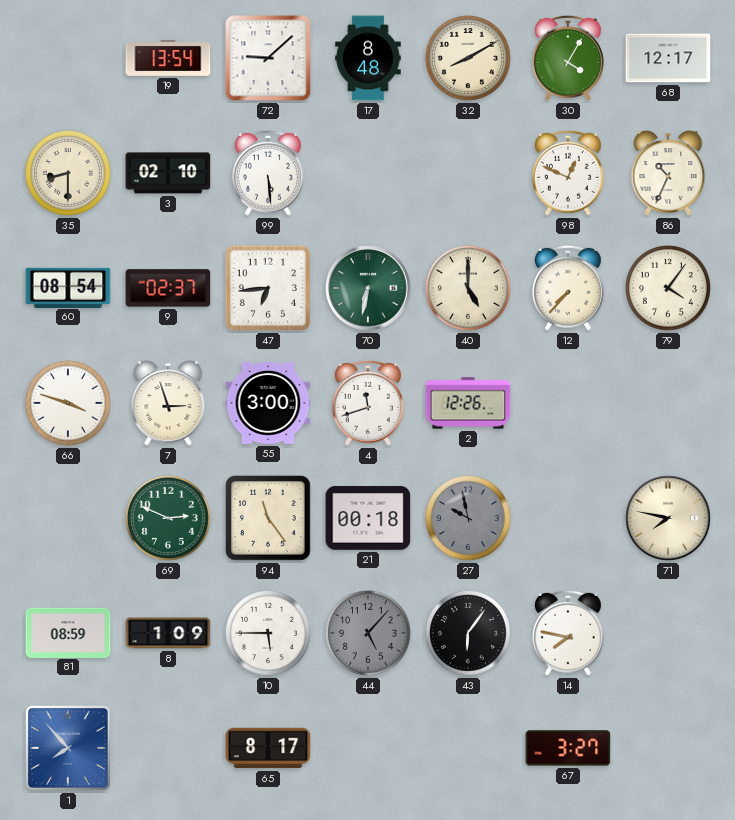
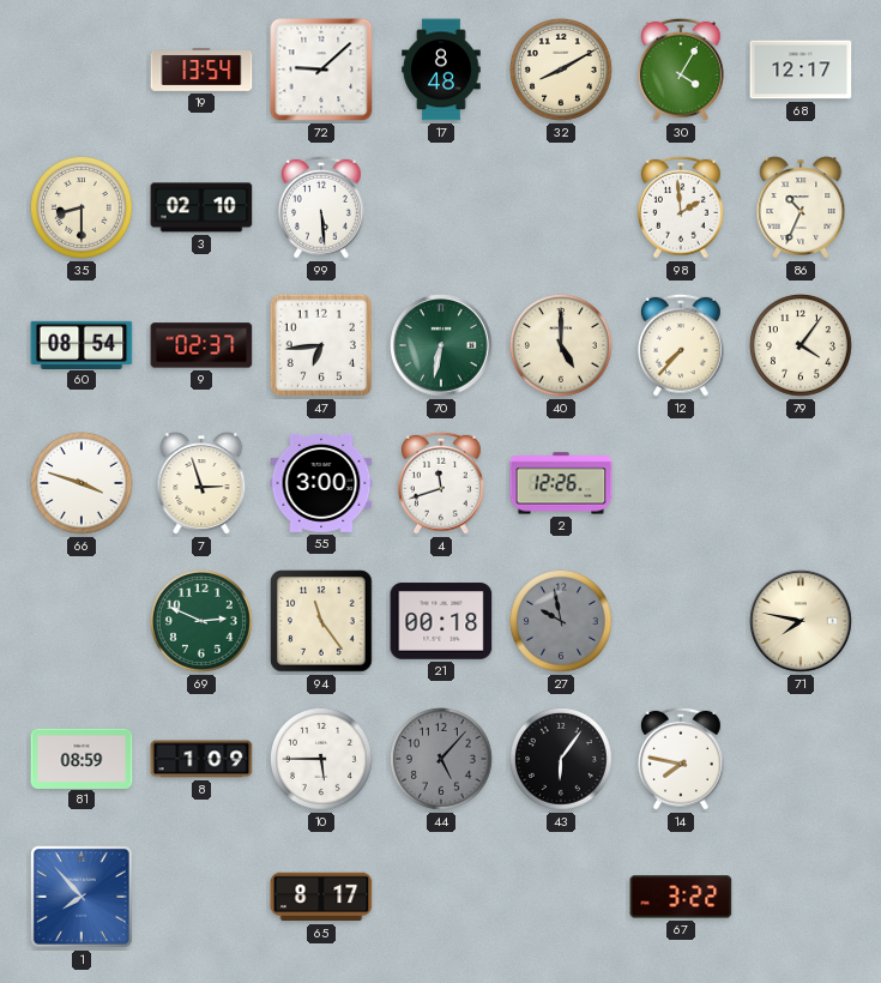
98: 12:49 -> 1:59
67: 3:27 -> 3:22
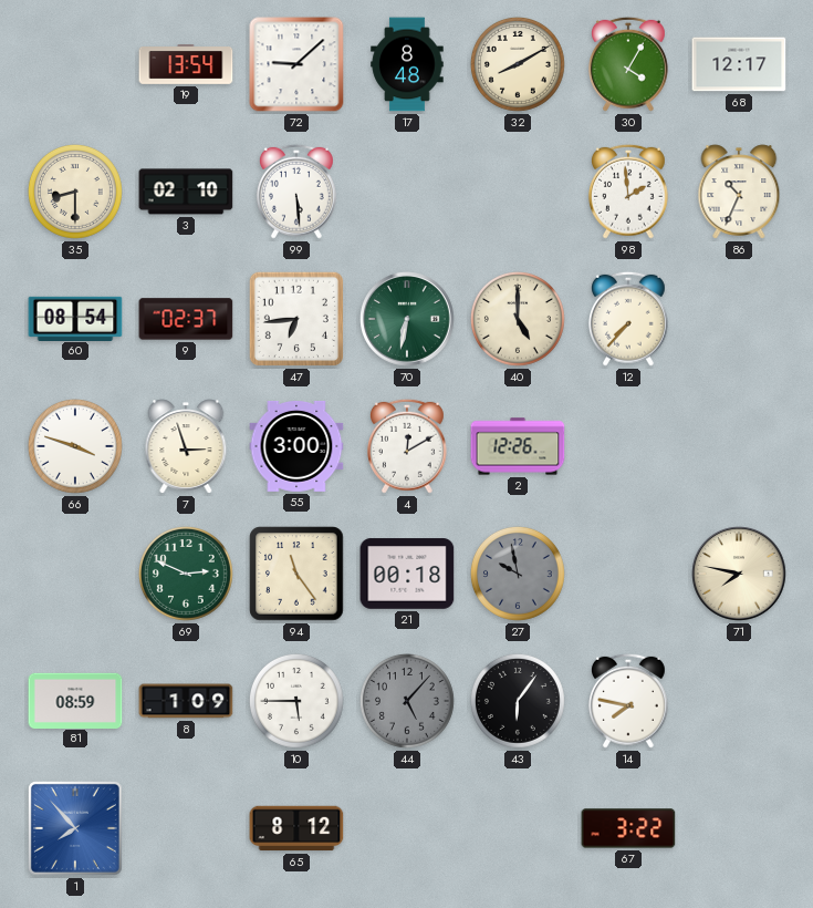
79: 4:06 -> none
4: 11:42 -> 12:10
65: 8:17 -> 8:12
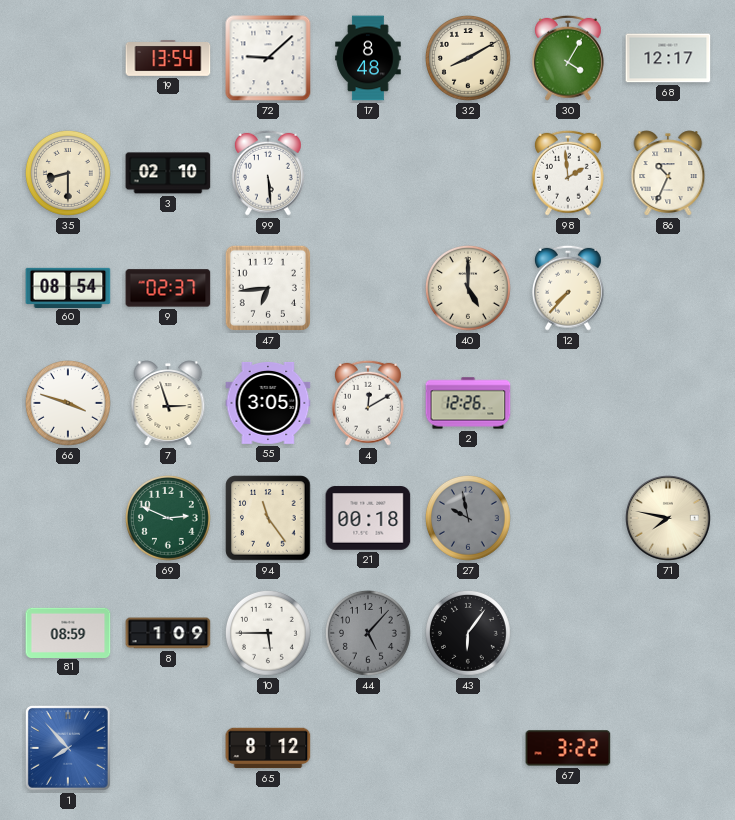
70: 6:32 -> none
55: 3:00 -> 3:05
14: 7:47 -> none
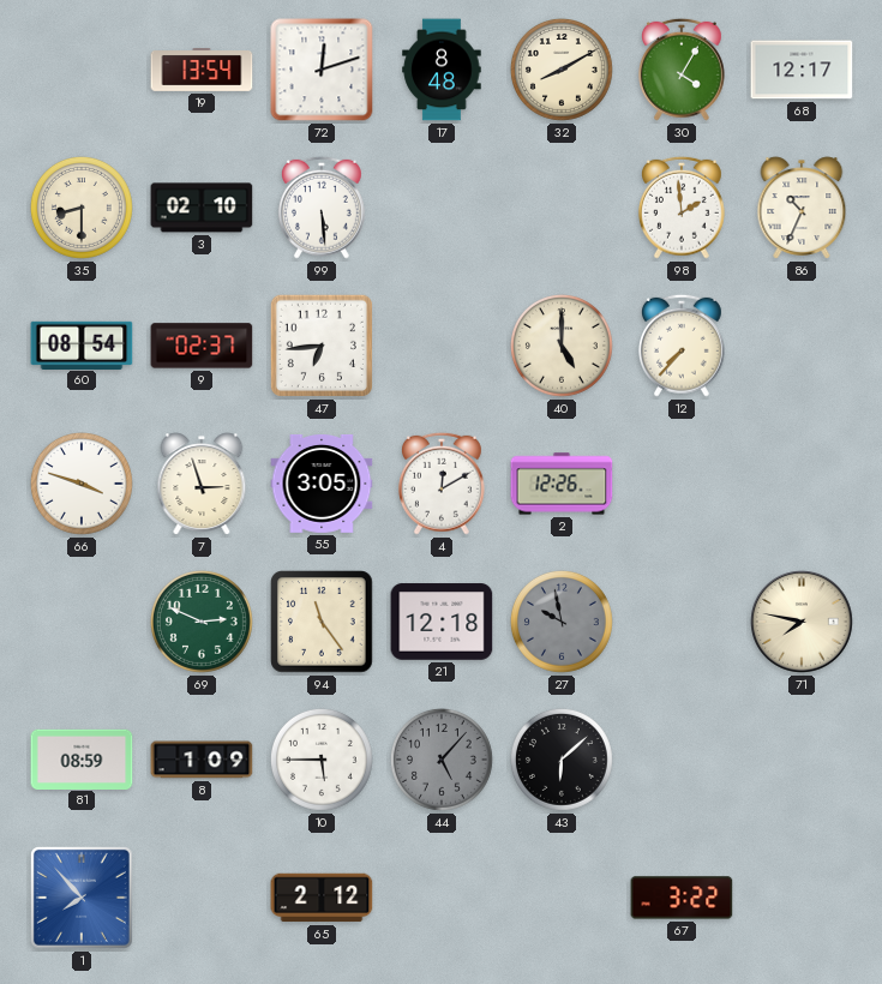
72: 9:08 -> 12:12
21: 00:18 -> 12:18
43: 6:06 -> 6:08
65: 8:12 -> 2:12
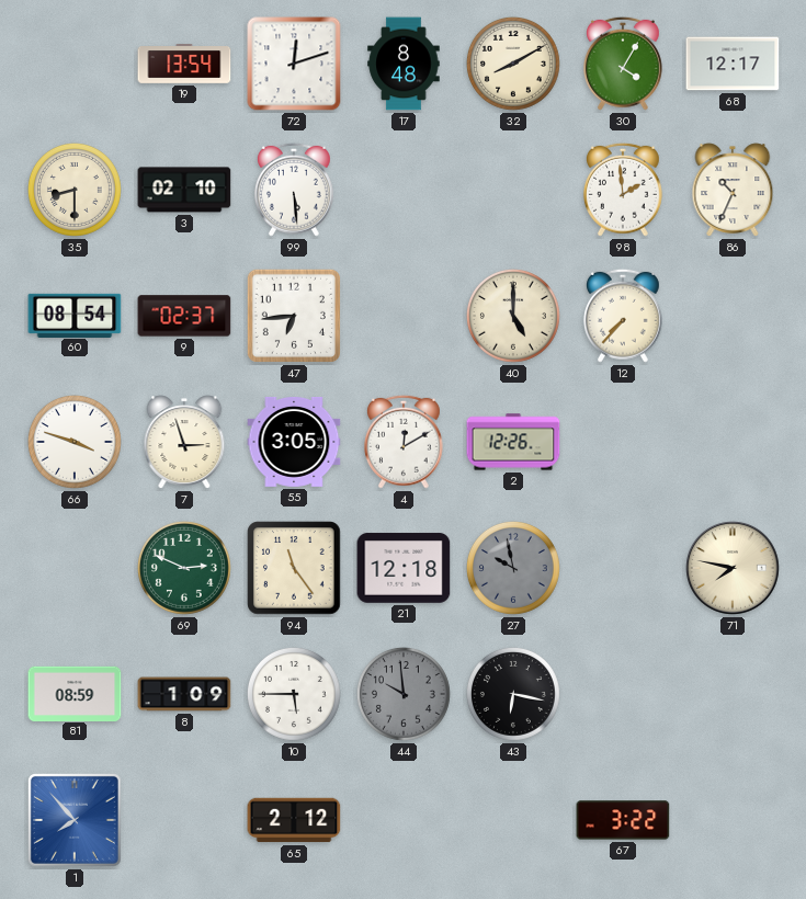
44: 5:07 -> 9:59
43: 6:08 -> 6:17
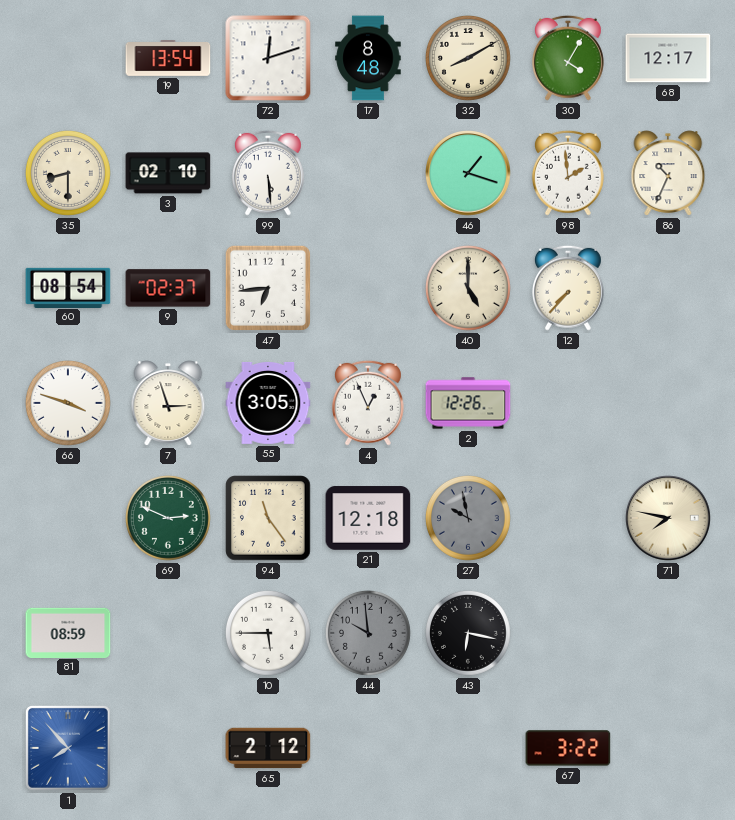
46: none -> 1:18
4: 12:10 -> 12:56
8: 1:09 -> none
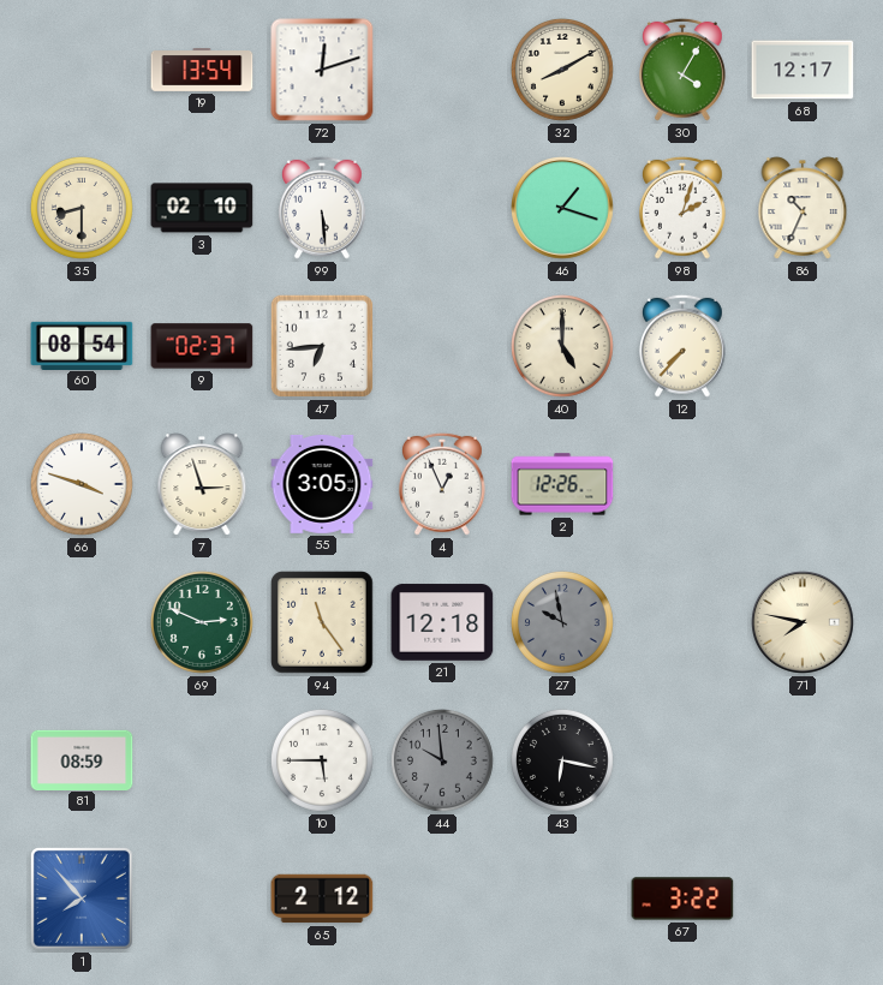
17: 8:48 -> none
98: 1:59 -> 2:03
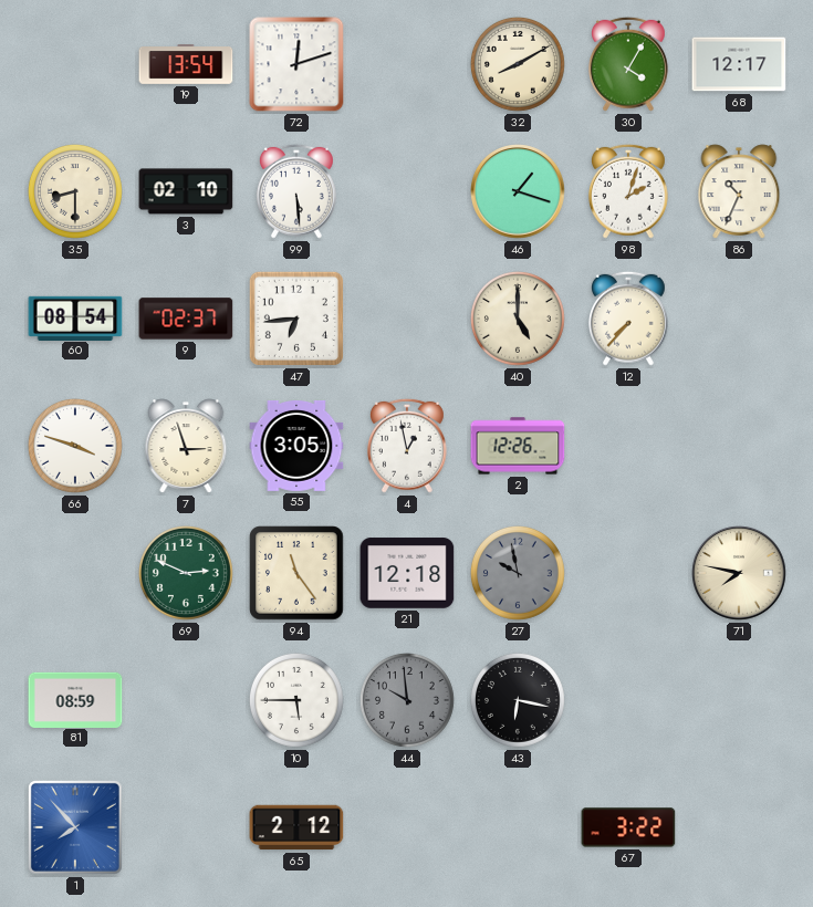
4: 12:56 -> 12:58
